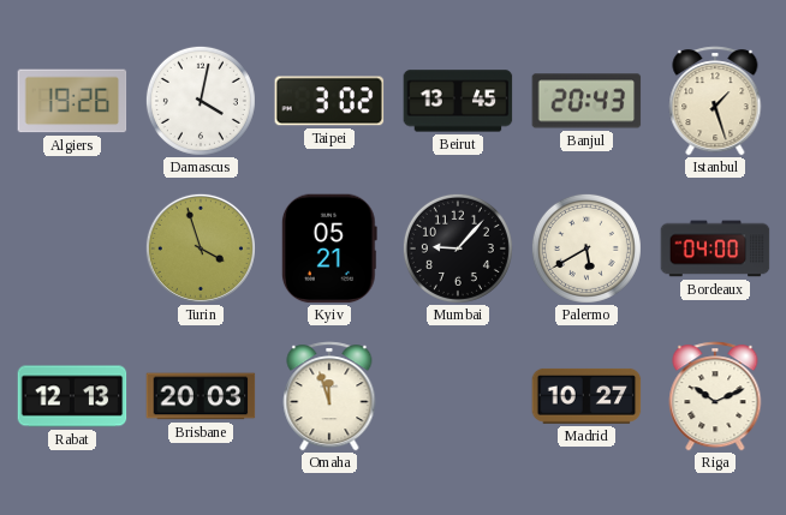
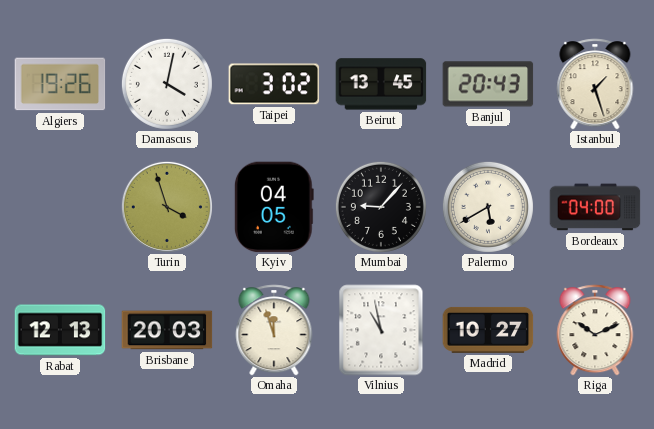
Kyiv: 05:21 -> 04:05
Vilnius: none -> 10:58
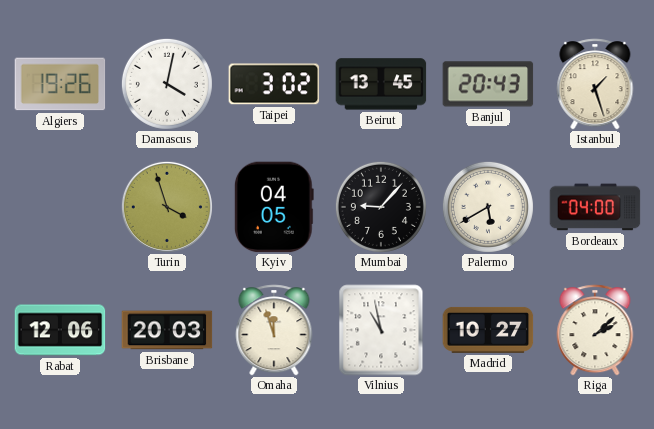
Rabat: 12:13 -> 12:06
Riga: 10:11 -> 2:08
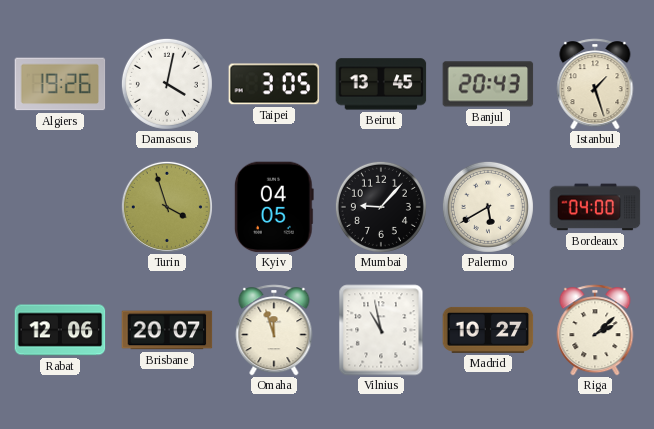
Taipei: 3:02 -> 3:05
Brisbane: 20:03 -> 20:07
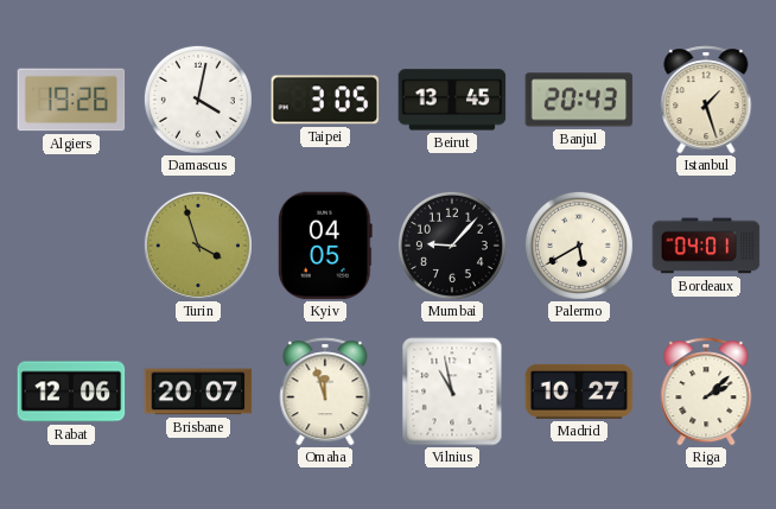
Bordeaux: 04:00 -> 04:01
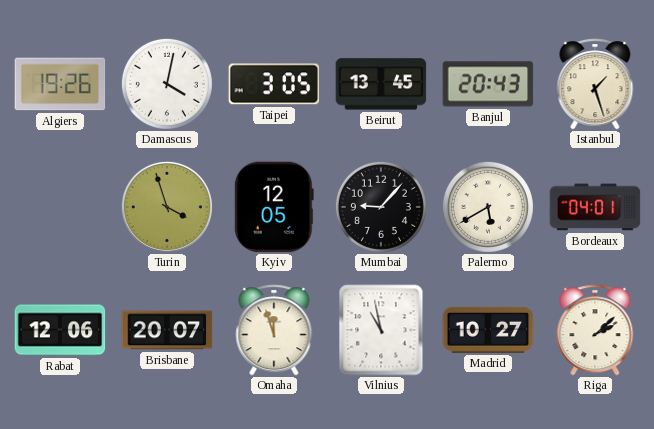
Kyiv: 04:05 -> 12:05
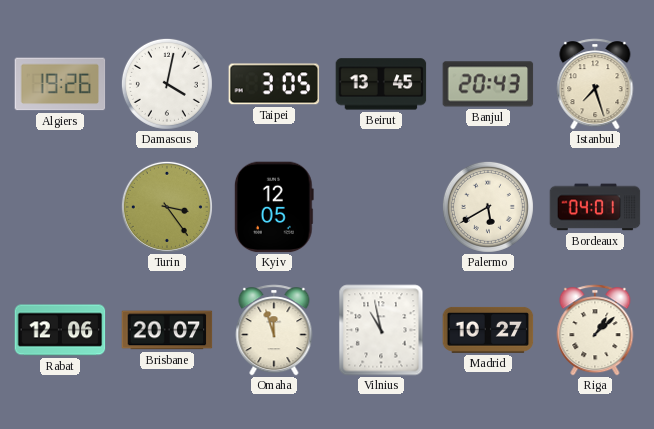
Istanbul: 1:27 -> 7:27
Turin: 3:57 -> 3:24
Mumbai: 9:07 -> none
Riga: 2:08 -> 1:08
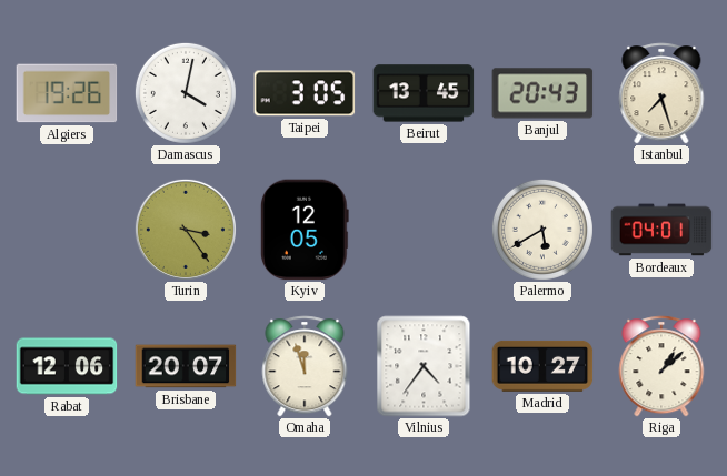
Vilnius: 10:58 -> 4:36
